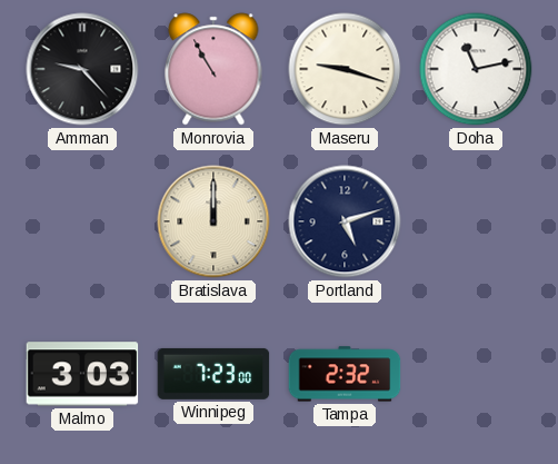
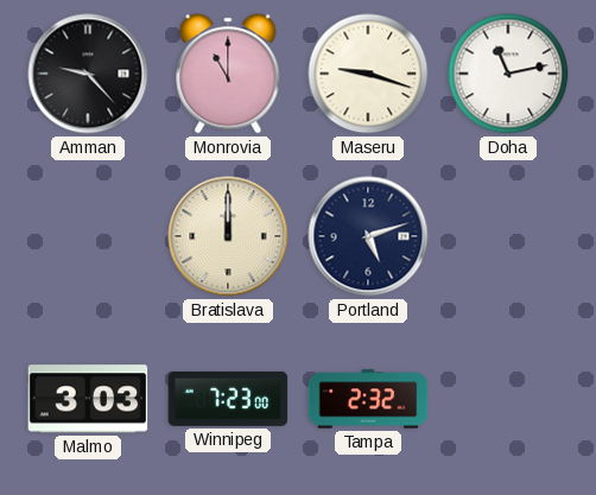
Monrovia: 10:55 -> 11:00
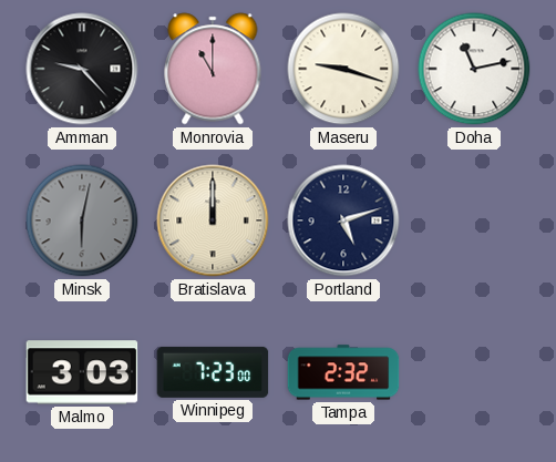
Minsk: none -> 6:02
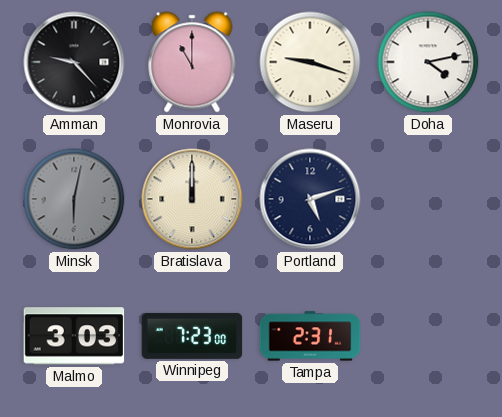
Doha: 11:13 -> 4:13
Tampa: 2:32 -> 2:31
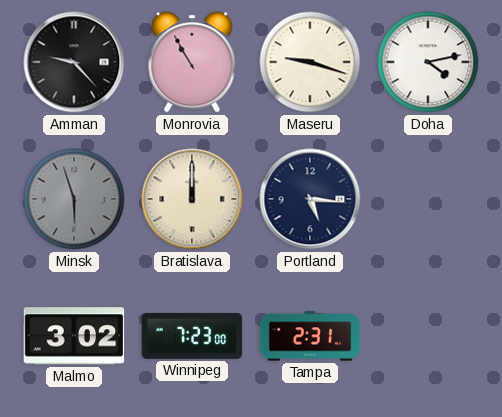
Monrovia: 11:00 -> 10:55
Minsk: 6:02 -> 5:57
Portland: 5:12 -> 5:16
Malmo: 3:03 -> 3:02
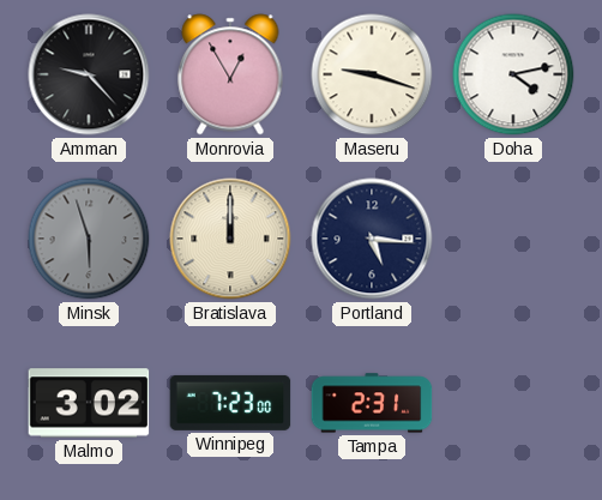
Monrovia: 10:55 -> 12:55
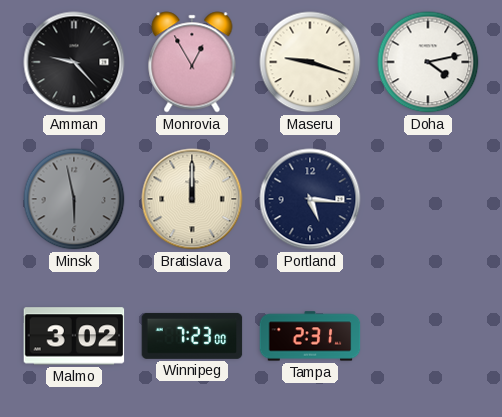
Minsk: 5:57 -> 5:58
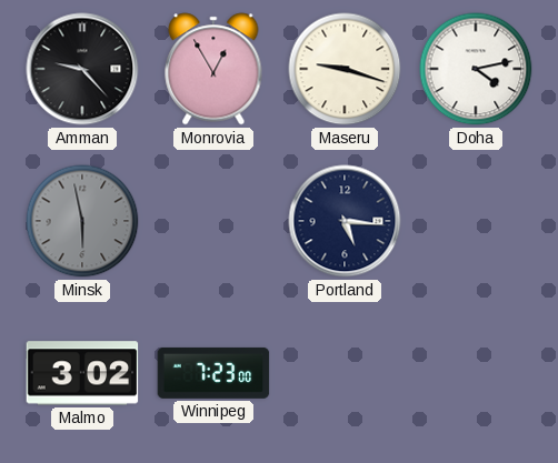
Bratislava: 12:00 -> none
Tampa: 2:31 -> none
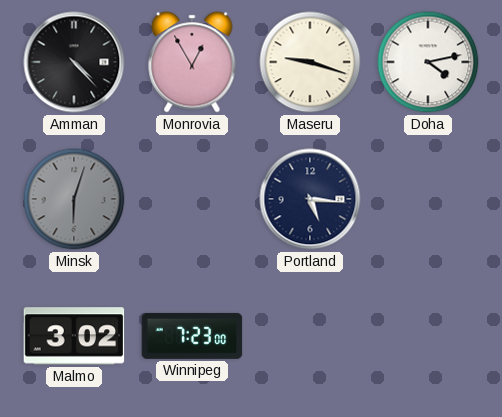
Amman: 9:23 -> 4:23
Minsk: 5:58 -> 6:03
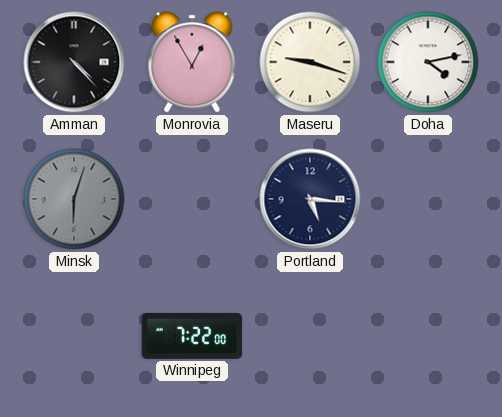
Malmo: 3:02 -> none
Winnipeg: 7:23 -> 7:22
